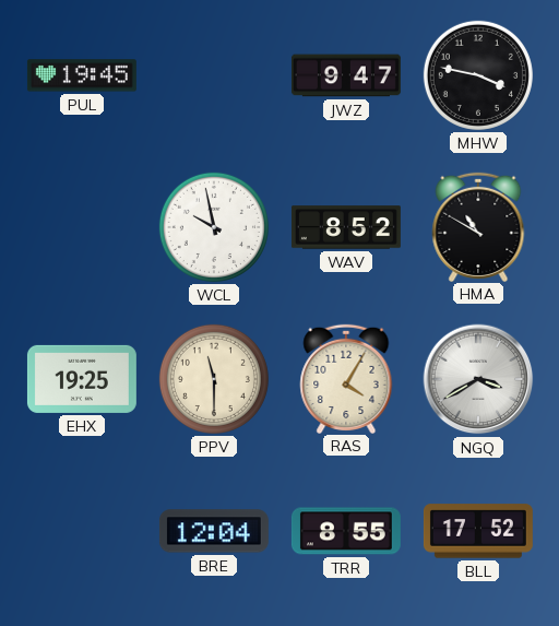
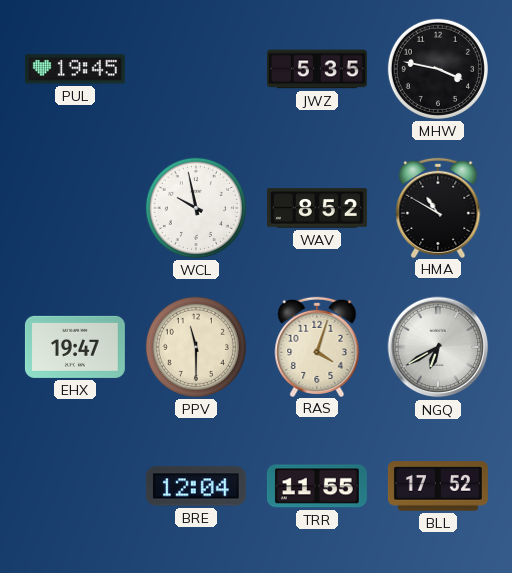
JWZ: 9:47 -> 5:35
EHX: 19:25 -> 19:47
RAS: 4:05 -> 4:03
NGQ: 3:40 -> 6:40
TRR: 8:55 -> 11:55
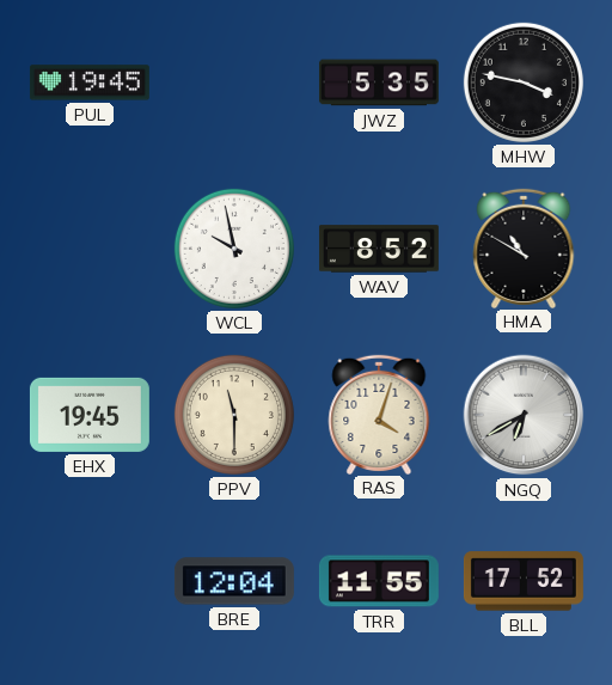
EHX: 19:47 -> 19:45
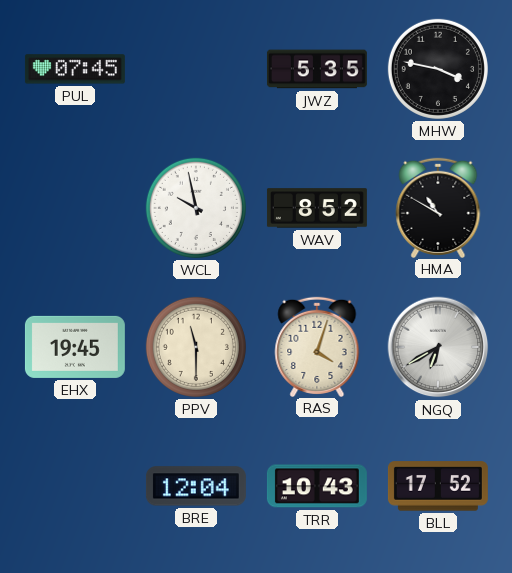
PUL: 19:45 -> 07:45
TRR: 11:55 -> 10:43
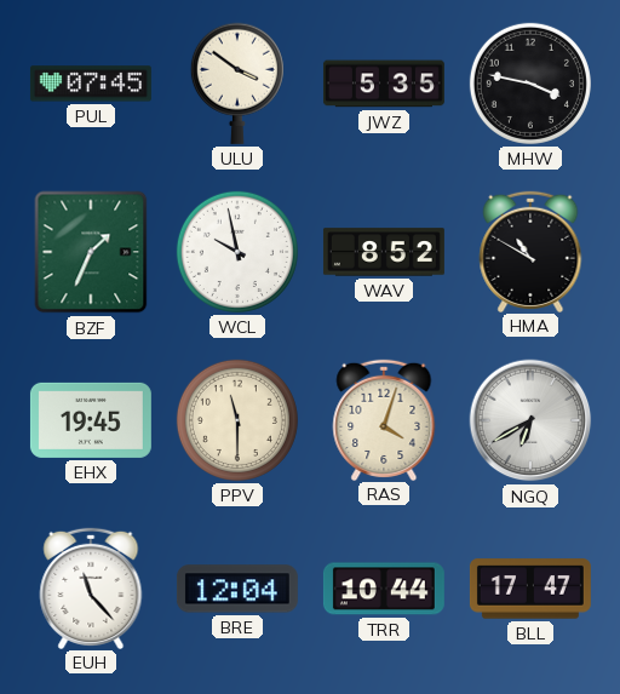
ULU: none -> 3:51
BZF: none -> 1:34
EUH: none -> 11:23
TRR: 10:43 -> 10:44
BLL: 17:52 -> 17:47
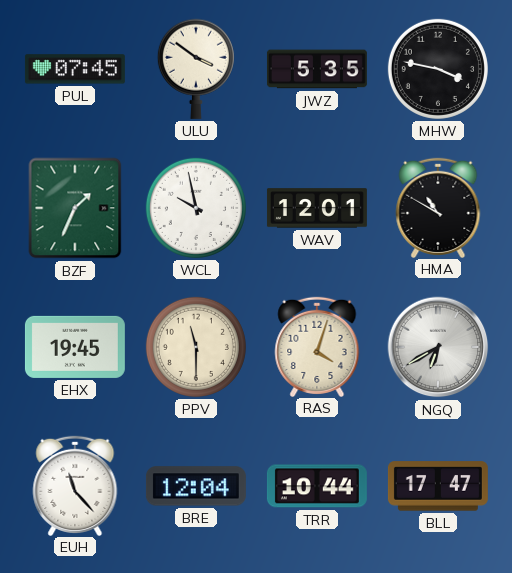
WAV: 8:52 -> 12:01
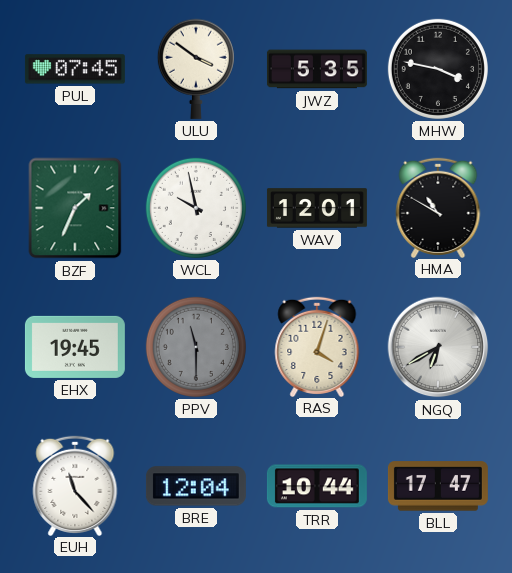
PPV dial: cream -> grey
